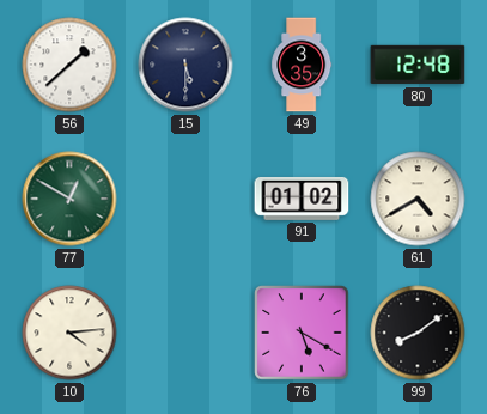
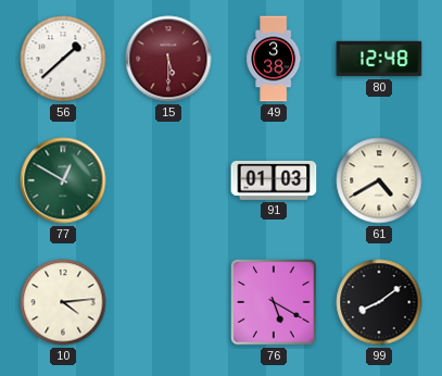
15 dial: navy -> burgundy
49: 3:35 -> 3:38
91: 01:02 -> 01:03
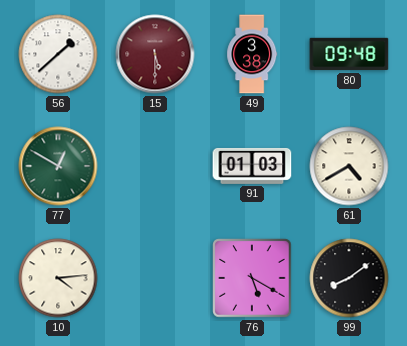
80: 12:48 -> 09:48
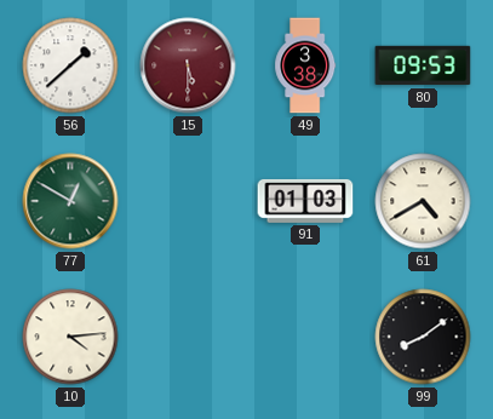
80: 09:48 -> 09:53
76: 5:20 -> none
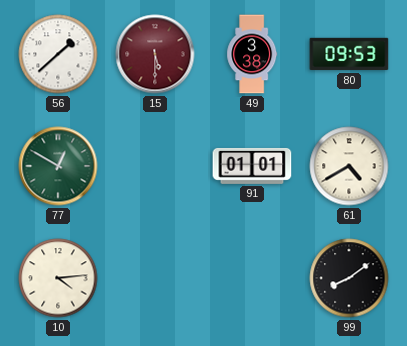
91: 01:03 -> 01:01
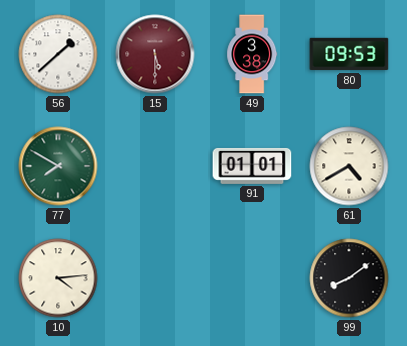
77: 12:50 -> 7:50
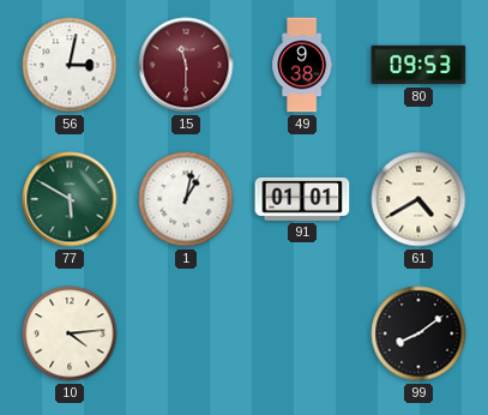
56: 1:38 -> 3:02
15: 5:30 -> 11:30
49: 3:38 -> 9:38
77: 7:50 -> 5:50
1: none -> 1:02
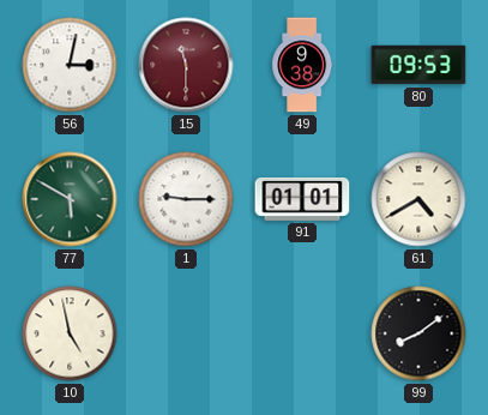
1: 1:02 -> 9:15
10: 4:14 -> 4:58
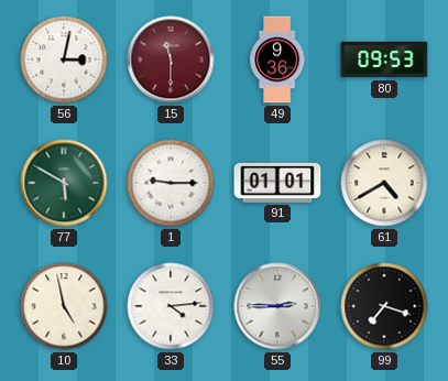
49: 9:38 -> 9:36
33: none -> 4:14
55: none -> 2:45
99: 8:09 -> 7:18
